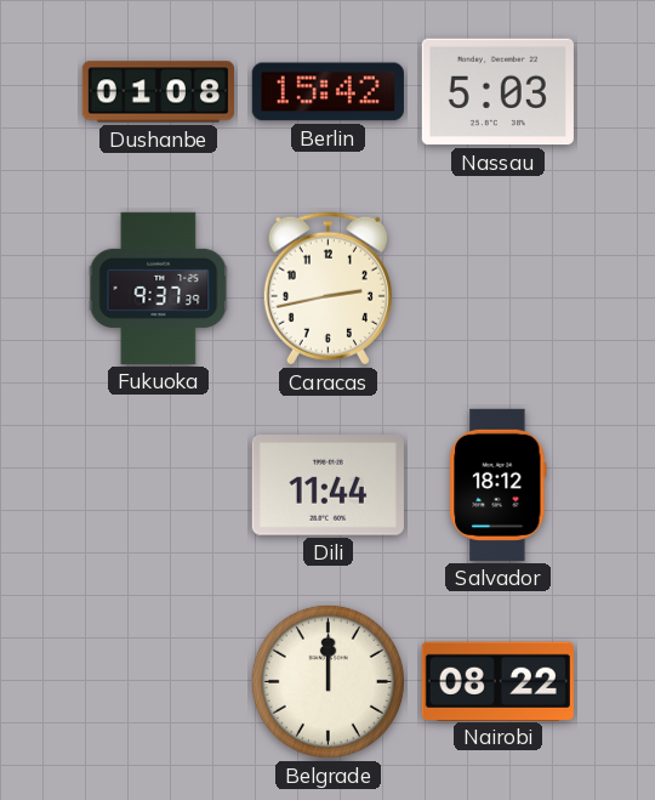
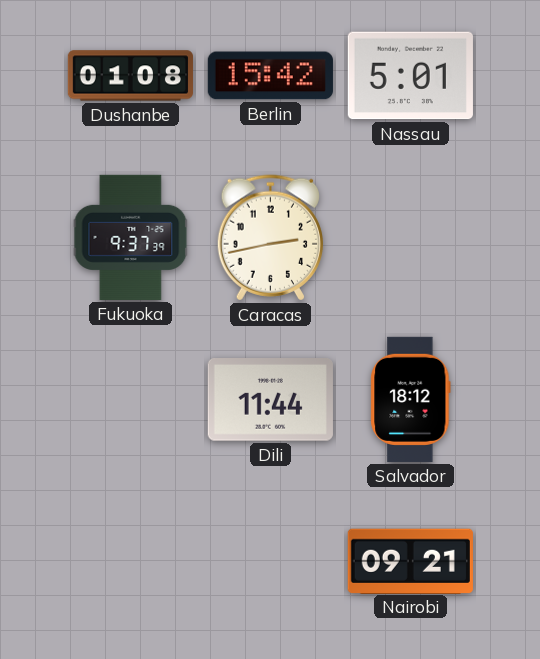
Nassau: 5:03 -> 5:01
Belgrade: 12:00 -> none
Nairobi: 08:22 -> 09:21
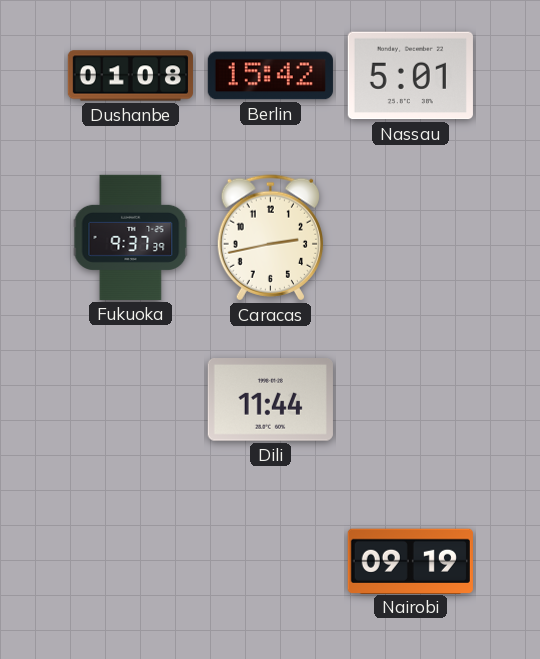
Salvador: 18:12 -> none
Nairobi: 09:21 -> 09:19
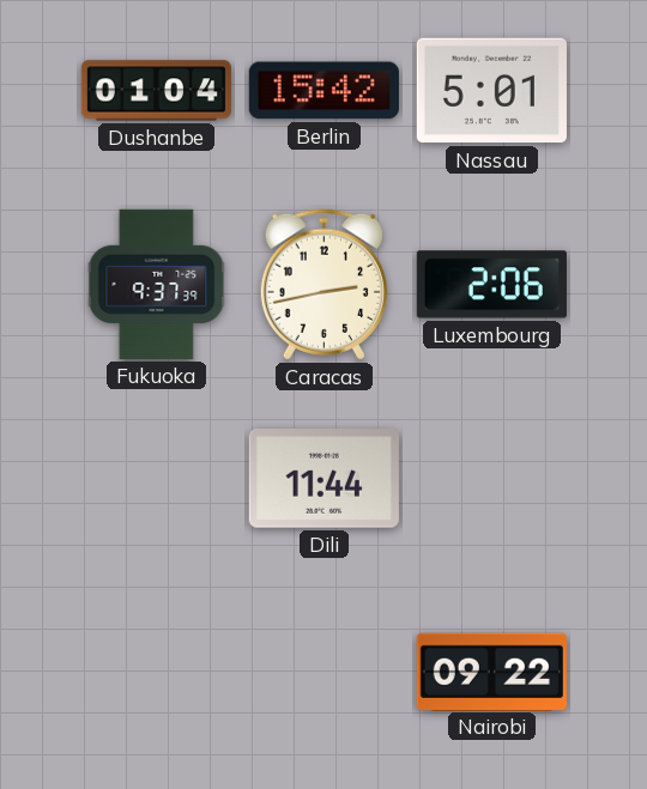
Dushanbe: 01:08 -> 01:04
Luxembourg: none -> 2:06
Nairobi: 09:19 -> 09:22
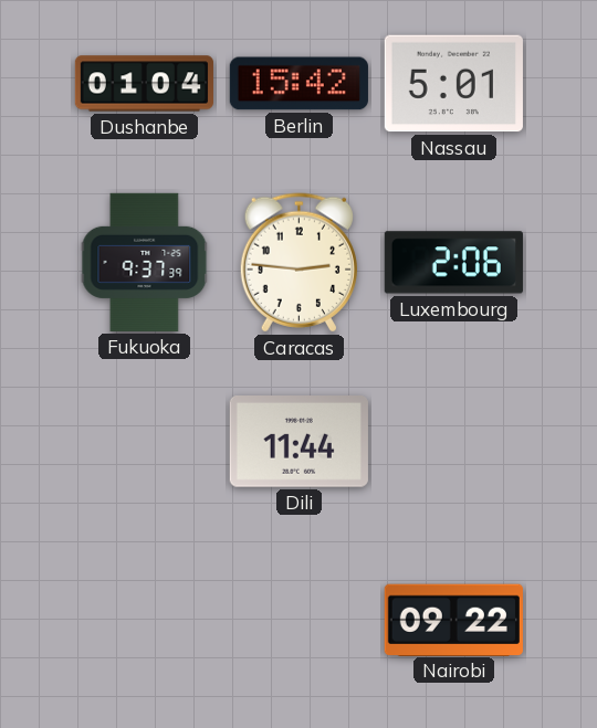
Caracas: 2:43 -> 2:46
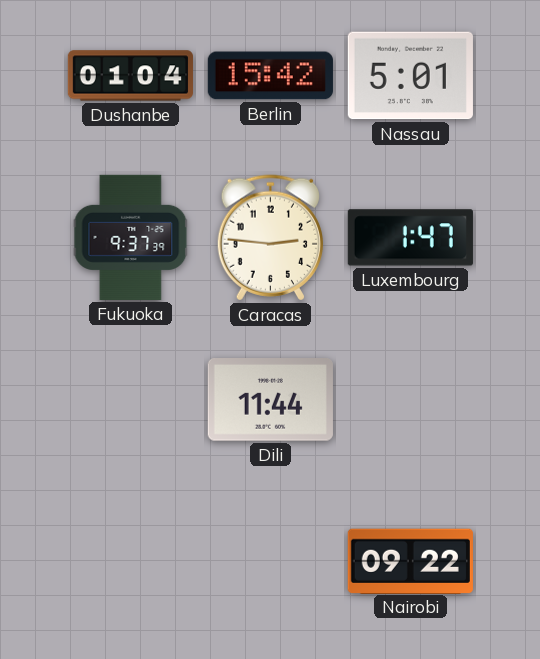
Luxembourg: 2:06 -> 1:47
